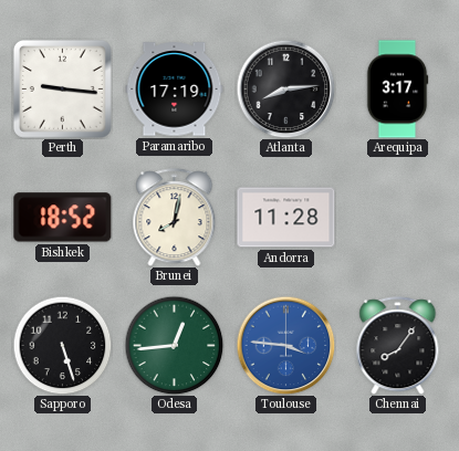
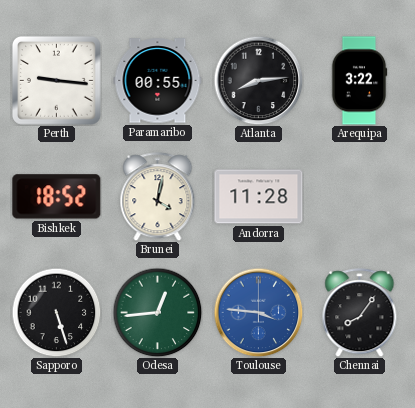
Paramaribo: 17:19 -> 00:55
Arequipa: 3:17 -> 3:22
Brunei: 8:02 -> 4:02
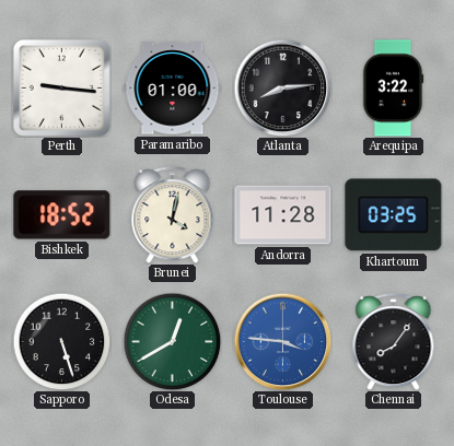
Paramaribo: 00:55 -> 01:00
Khartoum: none -> 03:25
Odesa: 12:44 -> 12:40
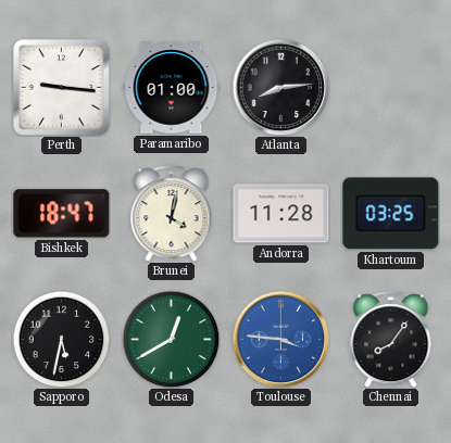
Arequipa: 3:22 -> none
Bishkek: 18:52 -> 18:47
Sapporo: 5:27 -> 5:32
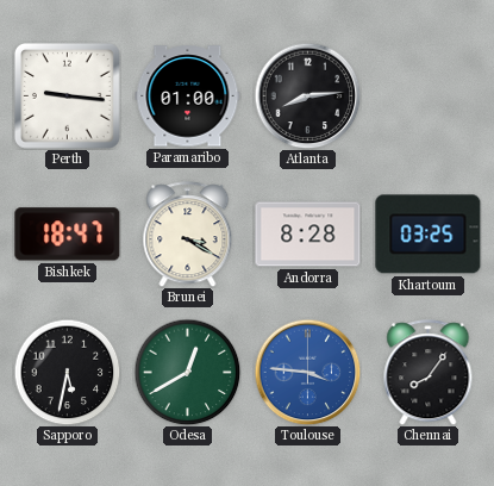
Brunei: 4:02 -> 3:20
Andorra: 11:28 -> 8:28
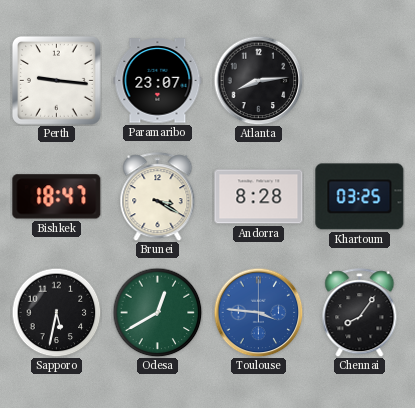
Paramaribo: 01:00 -> 23:07
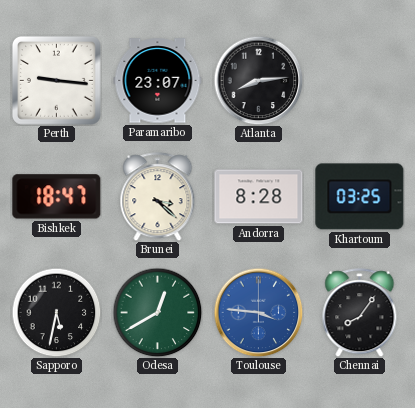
Brunei: 3:20 -> 3:22
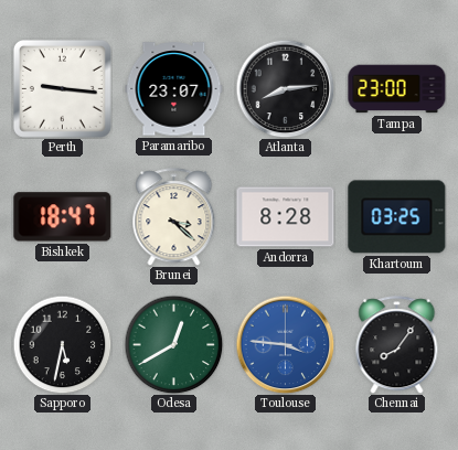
Tampa: none -> 23:00
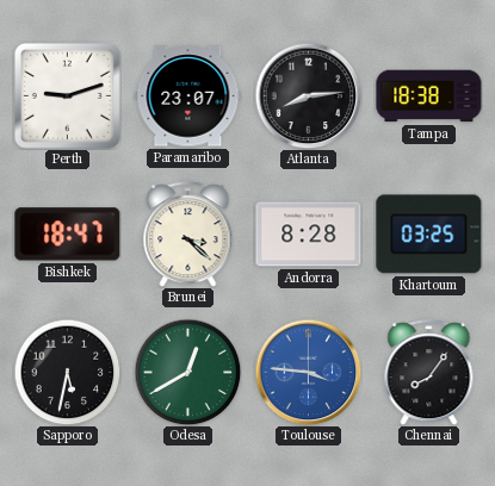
Perth: 9:16 -> 9:12
Tampa: 23:00 -> 18:38
